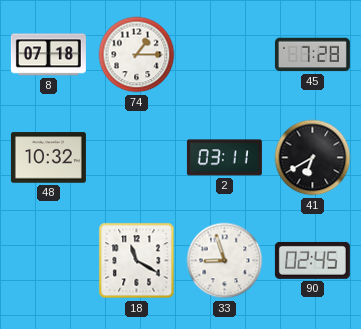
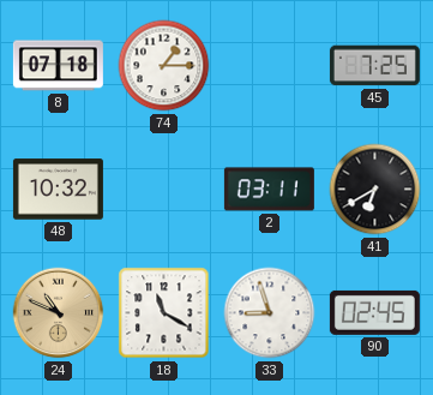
45: 7:28 -> 7:25
24: none -> 10:49
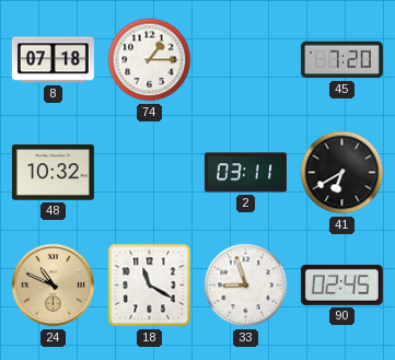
45: 7:25 -> 7:20
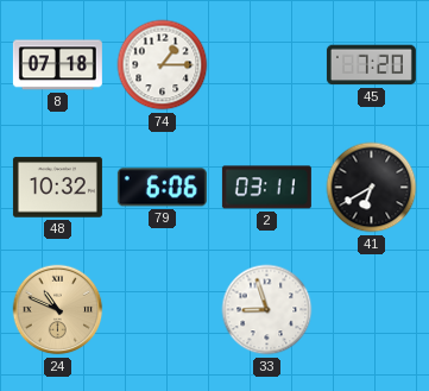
79: none -> 6:06
18: 11:20 -> none
90: 02:45 -> none
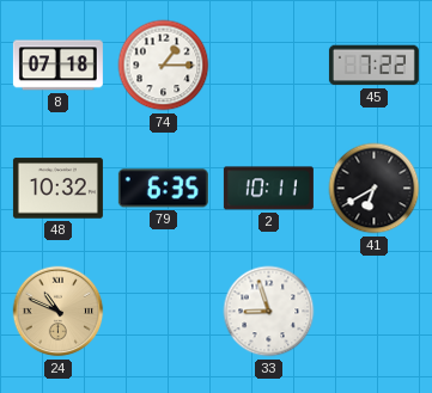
45: 7:20 -> 7:22
79: 6:06 -> 6:35
2: 03:11 -> 10:11
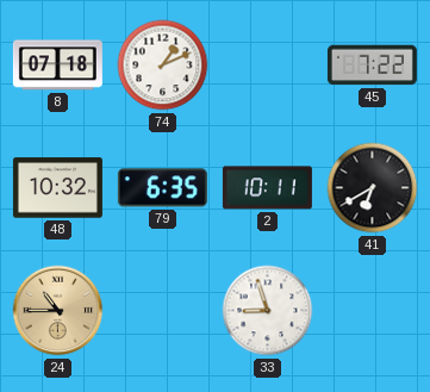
74: 1:15 -> 1:11
24: 10:49 -> 10:45
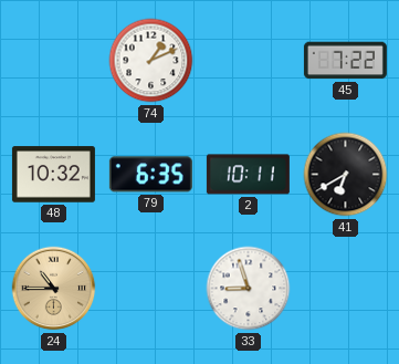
8: 07:18 -> none
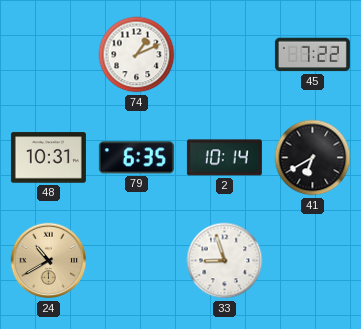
48: 10:32 -> 10:31
2: 10:11 -> 10:14
24: 10:45 -> 10:40
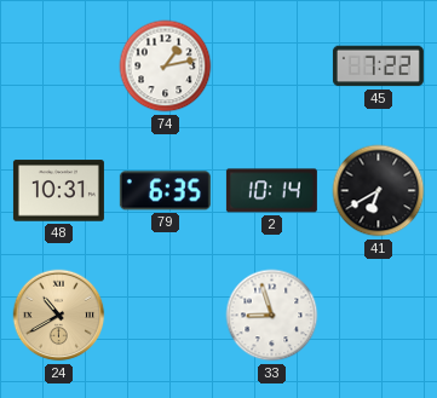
74: 1:11 -> 1:13
